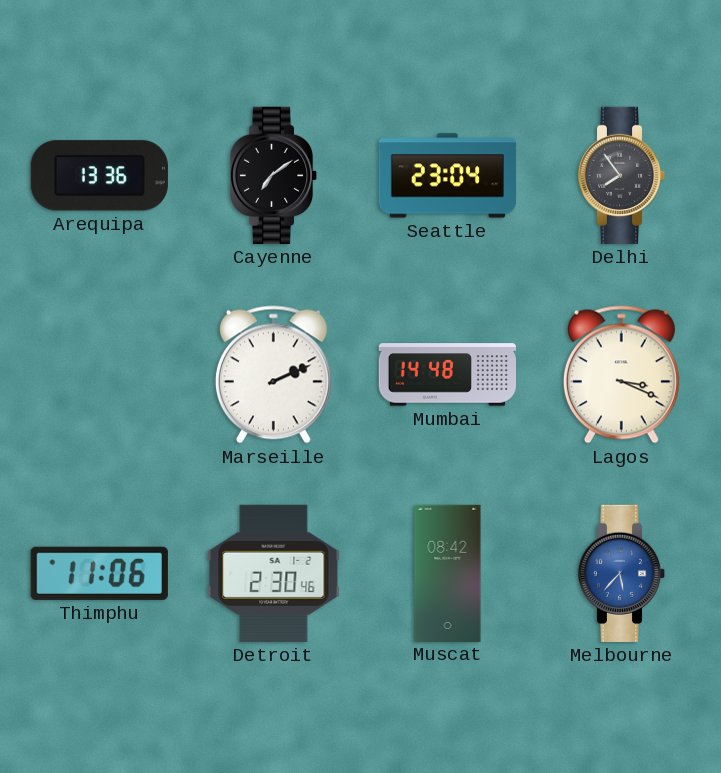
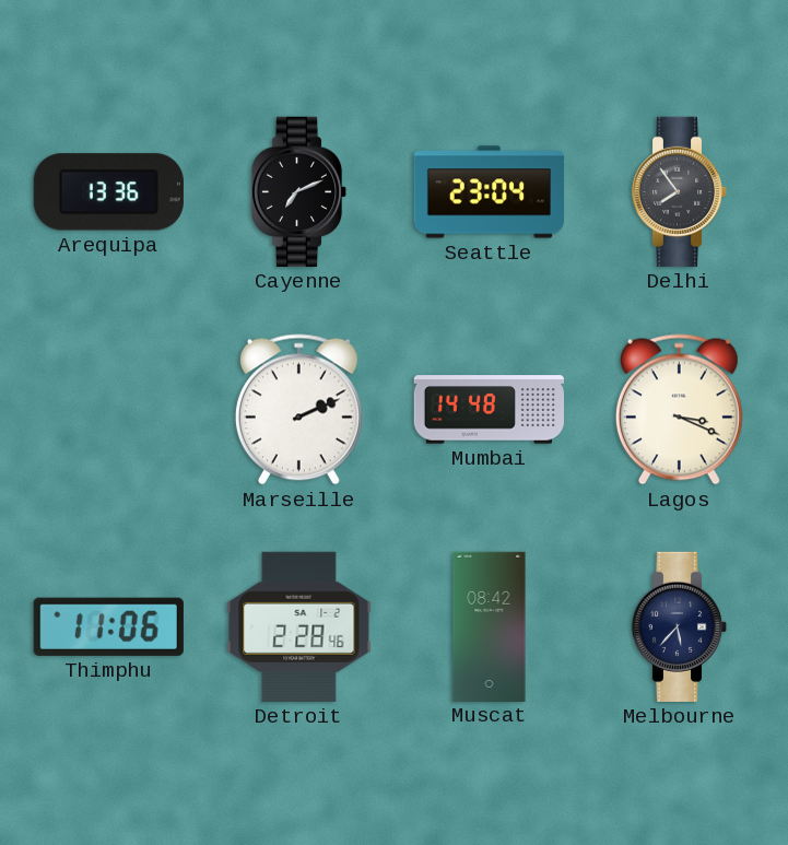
Cayenne: 7:09 -> 7:11
Detroit: 2:30 -> 2:28
Melbourne dial: blue -> navy
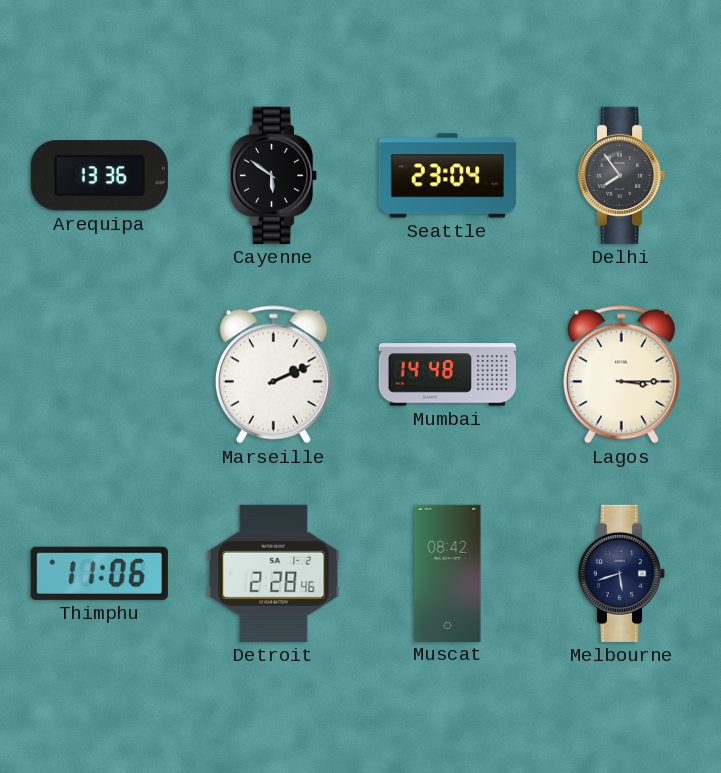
Cayenne: 7:11 -> 5:51
Lagos: 3:19 -> 3:15
Melbourne: 5:37 -> 5:42
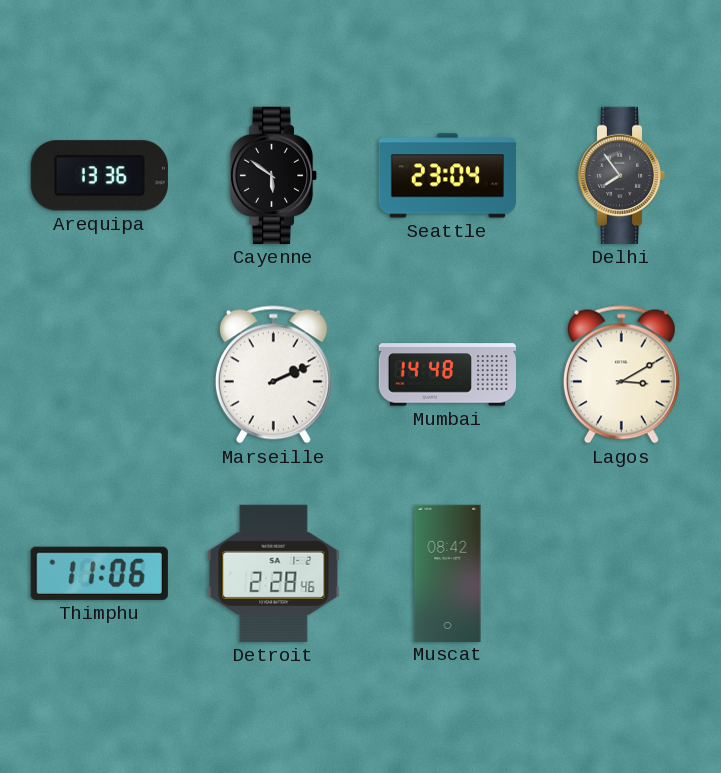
Lagos: 3:15 -> 3:10
Melbourne: 5:42 -> none
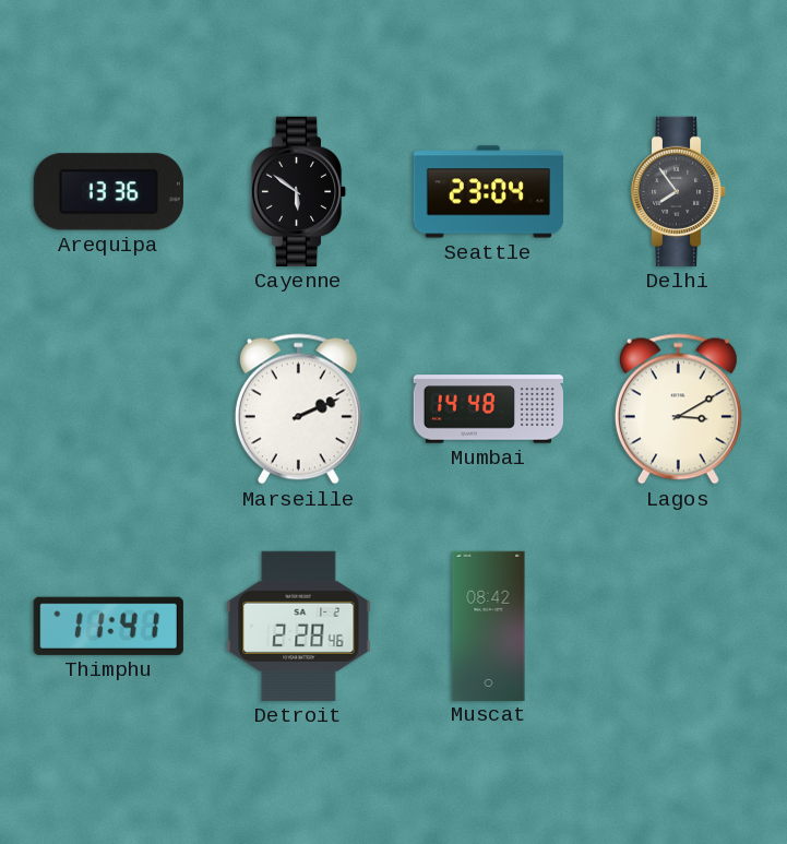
Thimphu: 11:06 -> 11:41
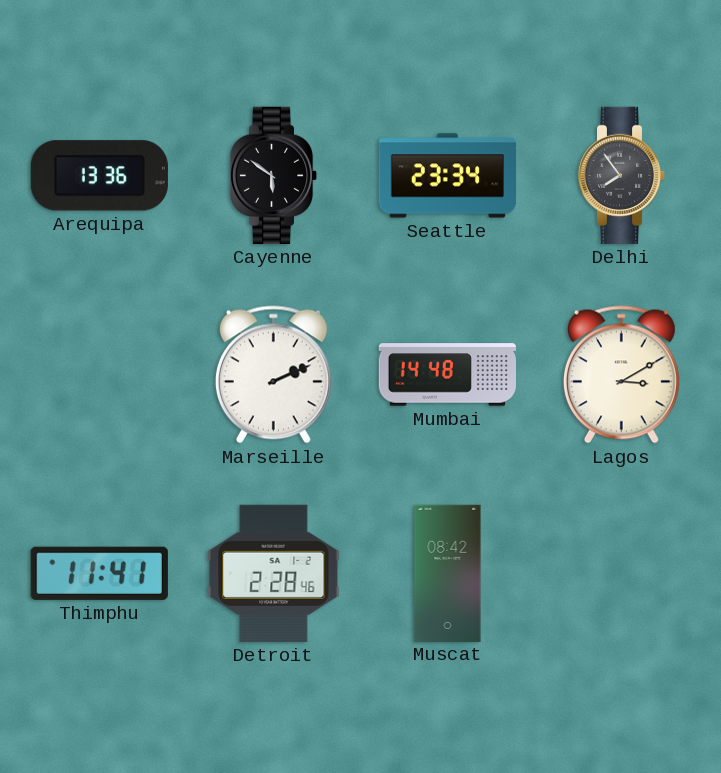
Seattle: 23:04 -> 23:34
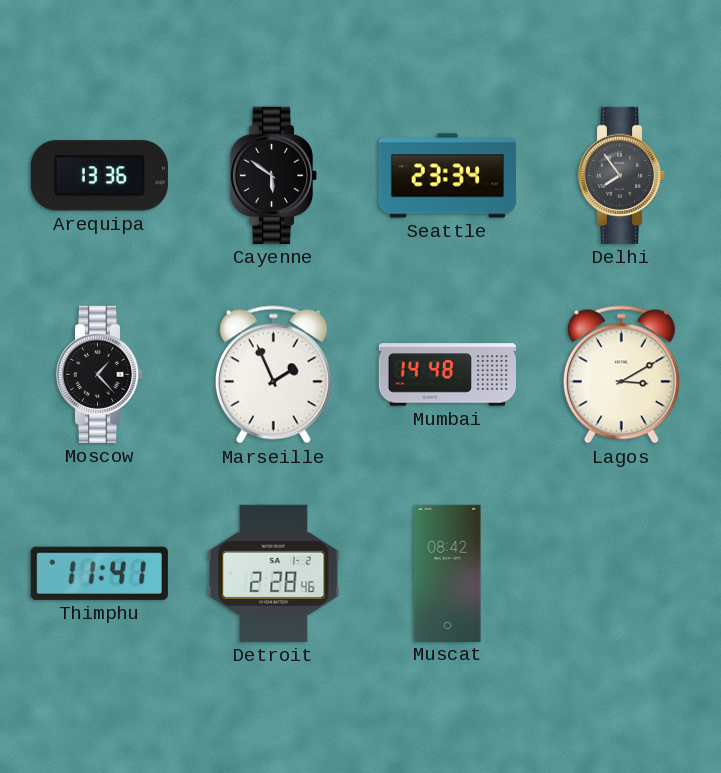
Moscow: none -> 1:23
Marseille: 2:11 -> 1:56
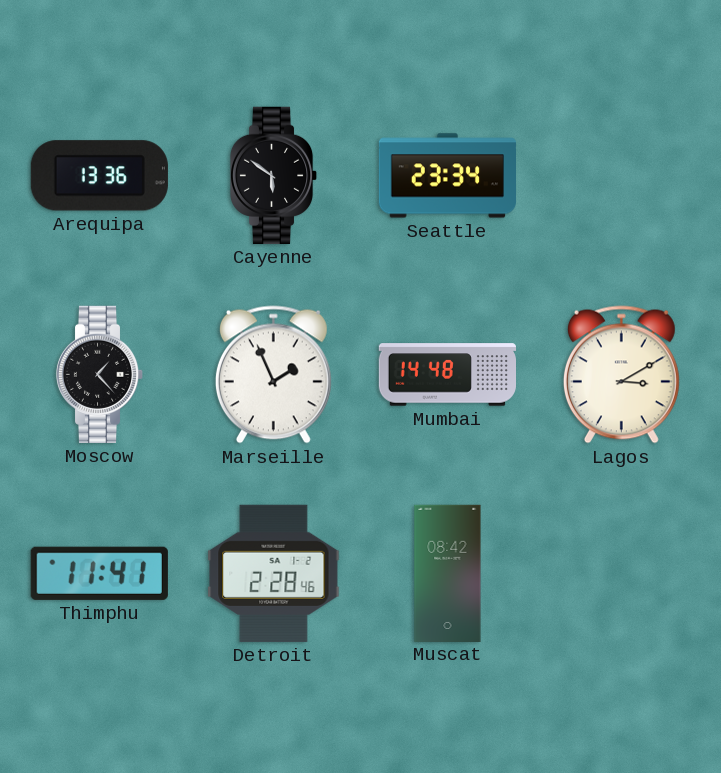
Delhi: 7:54 -> none
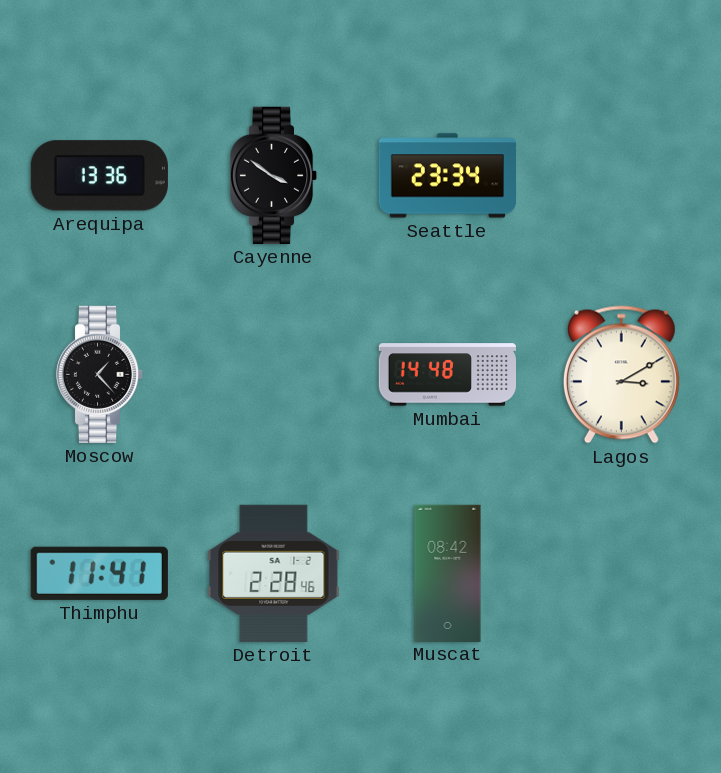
Cayenne: 5:51 -> 3:51
Marseille: 1:56 -> none
